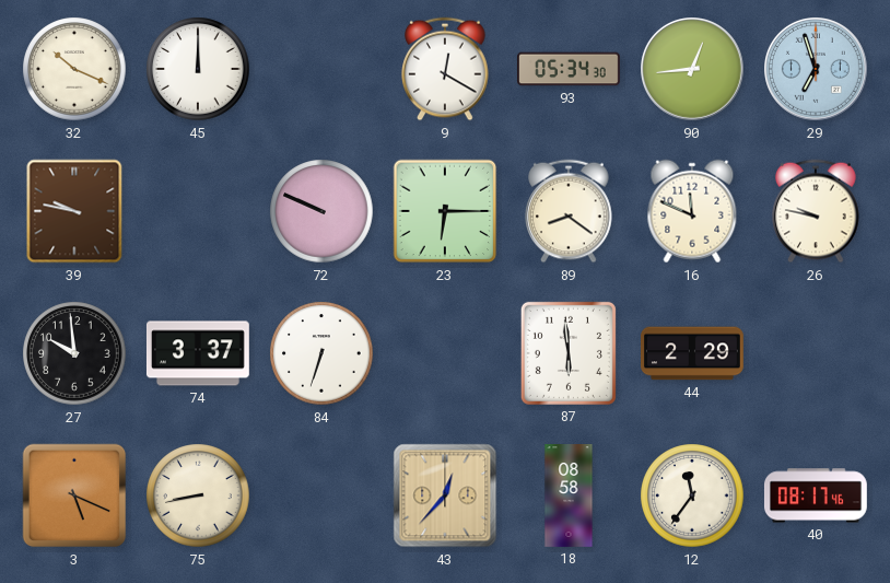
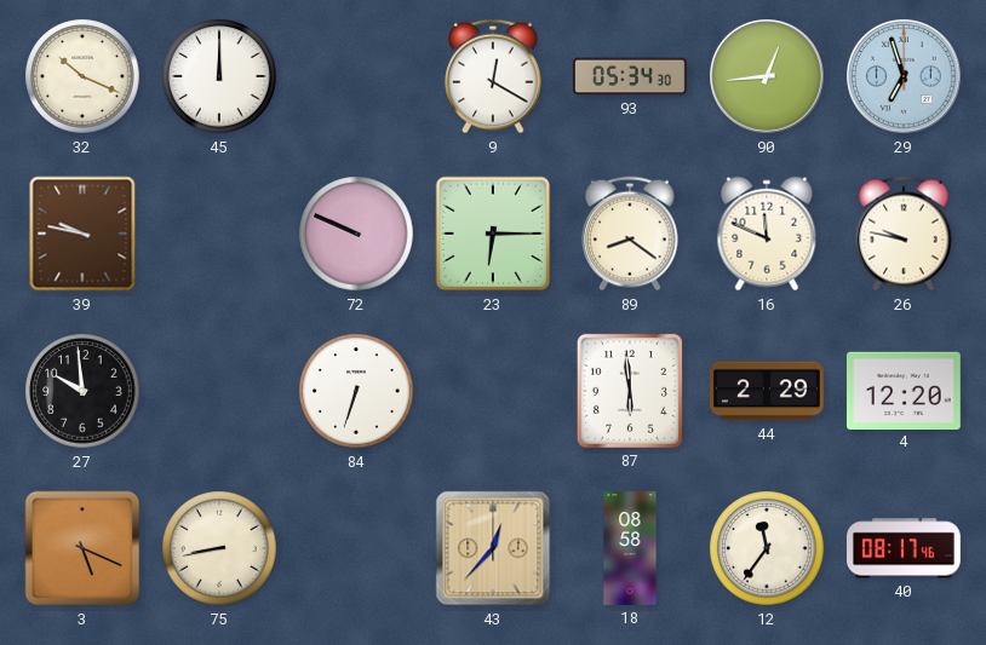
74: 3:37 -> none
4: none -> 12:20
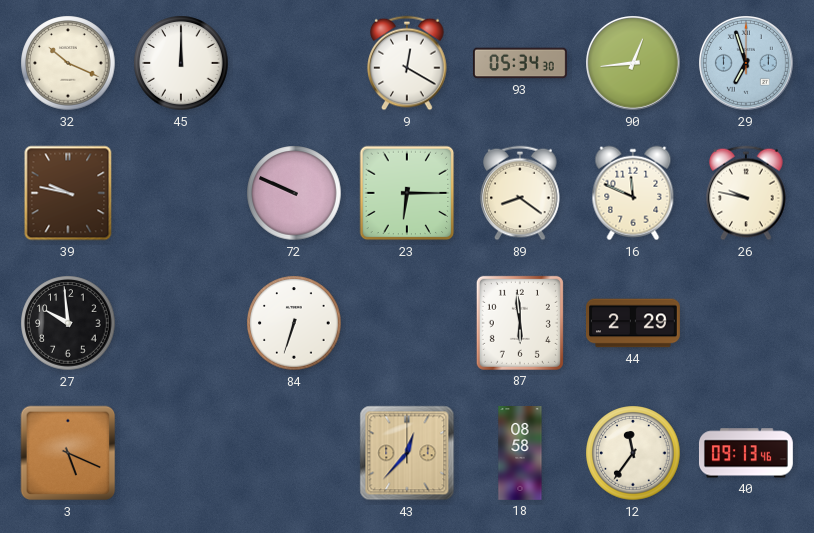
4: 12:20 -> none
75: 8:43 -> none
40: 08:17 -> 09:13
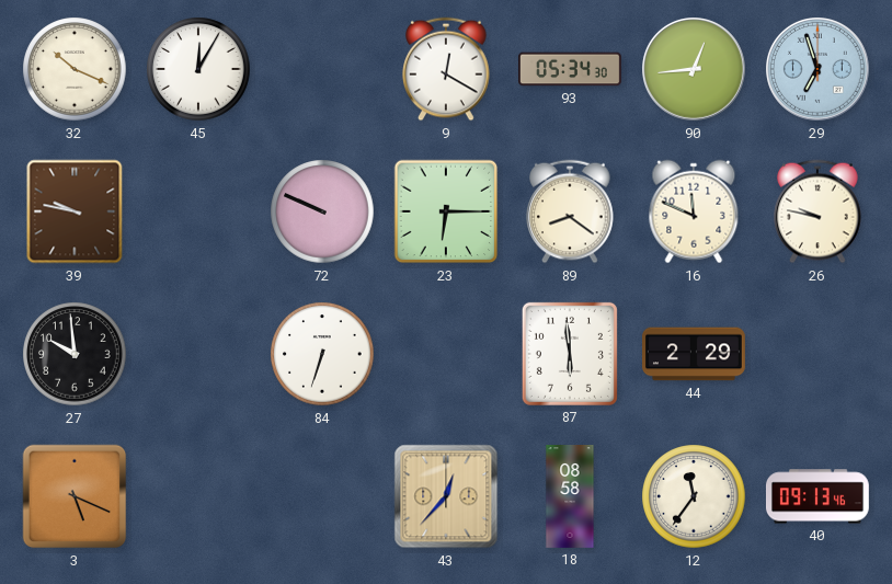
45: 12:00 -> 12:05
